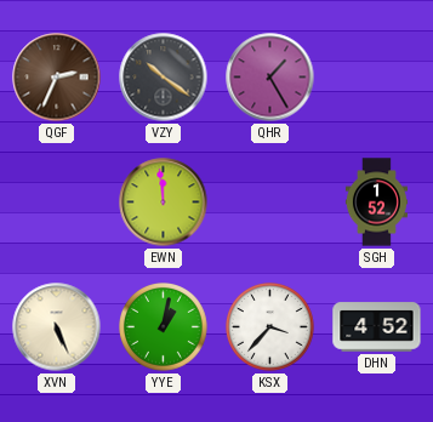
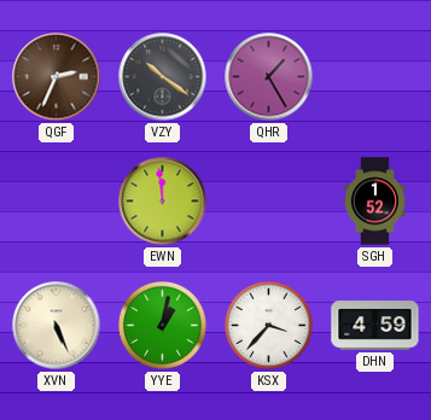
DHN: 4:52 -> 4:59
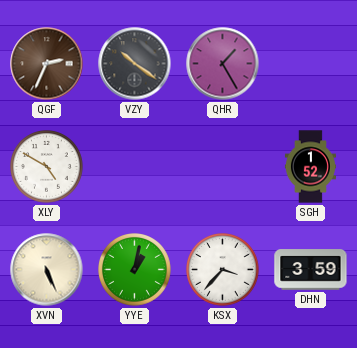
XLY: none -> 4:50
EWN: 11:59 -> none
DHN: 4:59 -> 3:59
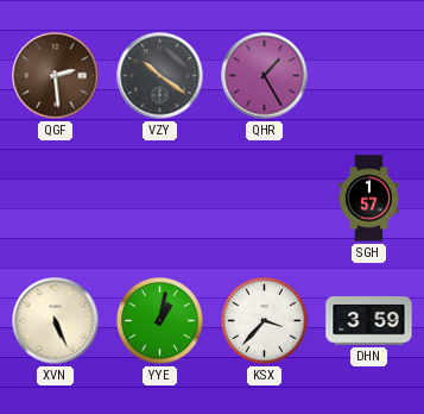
QGF: 2:34 -> 2:29
XLY: 4:50 -> none
SGH: 1:52 -> 1:57
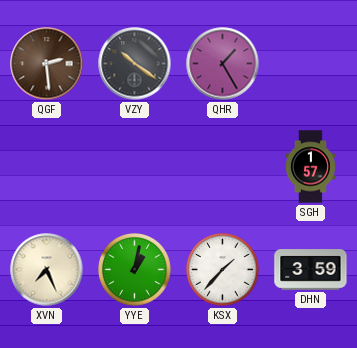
XVN: 5:26 -> 7:26
KSX: 3:37 -> 1:37
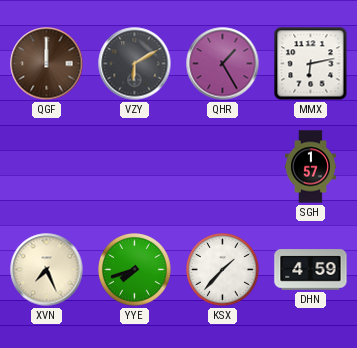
QGF: 2:29 -> 12:00
VZY: 10:21 -> 6:10
MMX: none -> 6:13
YYE: 1:02 -> 7:42
DHN: 3:59 -> 4:59
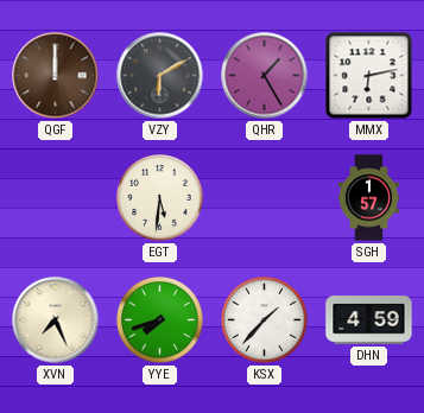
EGT: none -> 5:31
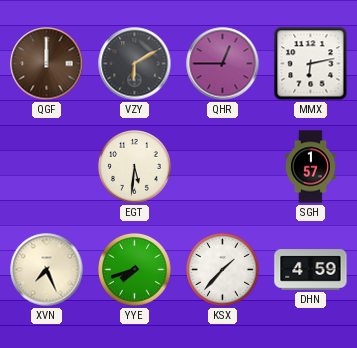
QHR: 1:25 -> 12:45
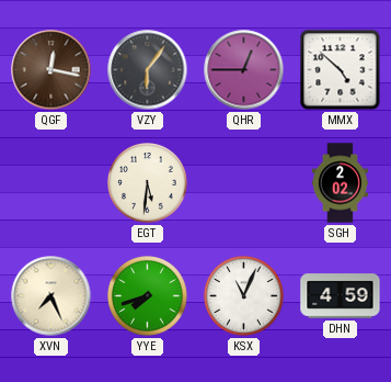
QGF: 12:00 -> 12:17
VZY: 6:10 -> 6:06
MMX: 6:13 -> 4:52
SGH: 1:57 -> 2:02
KSX: 1:37 -> 11:04
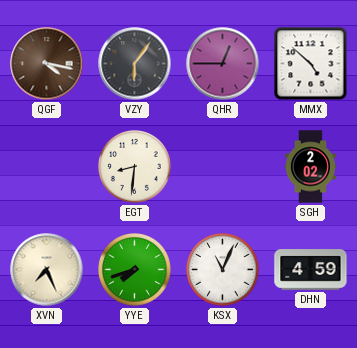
QGF: 12:17 -> 4:17
EGT: 5:31 -> 8:31
